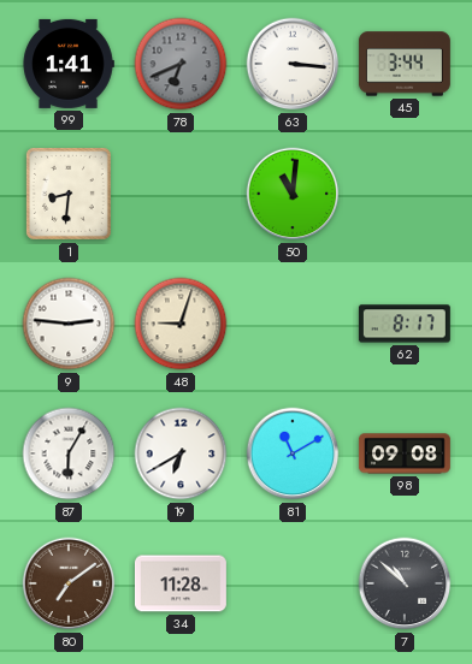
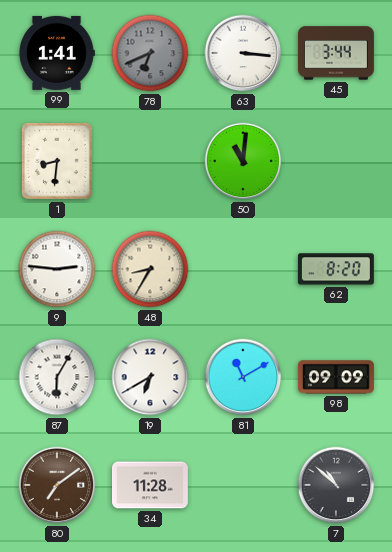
48: 9:03 -> 8:35
62: 8:17 -> 8:20
98: 09:08 -> 09:09
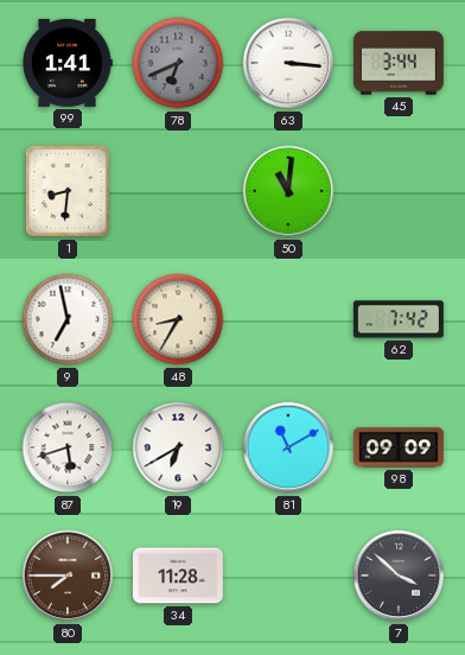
9: 2:46 -> 6:58
62: 8:20 -> 7:42
87: 6:05 -> 5:42
80: 7:09 -> 7:45
7: 10:52 -> 3:52
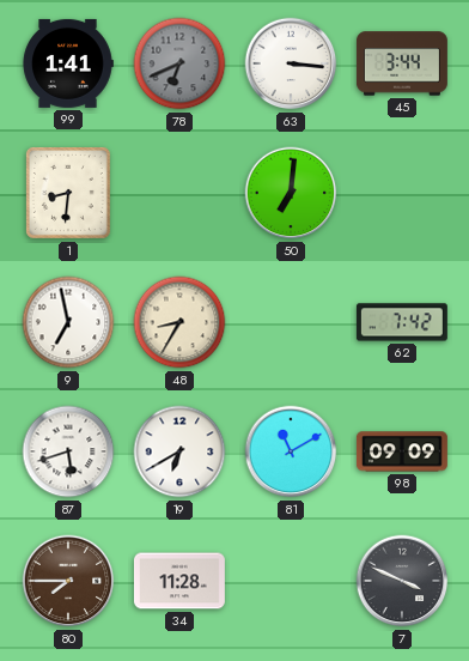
50: 11:01 -> 7:01
7: 3:52 -> 3:49
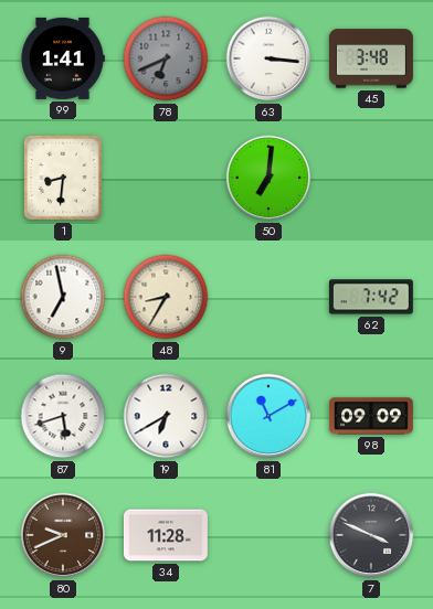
45: 3:44 -> 3:48
80: 7:45 -> 9:41
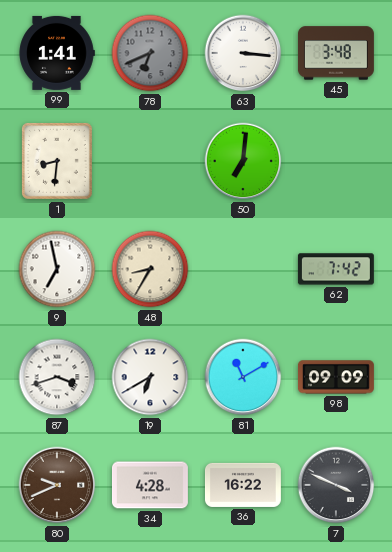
87: 5:42 -> 3:42
34: 11:28 -> 4:28
36: none -> 16:22
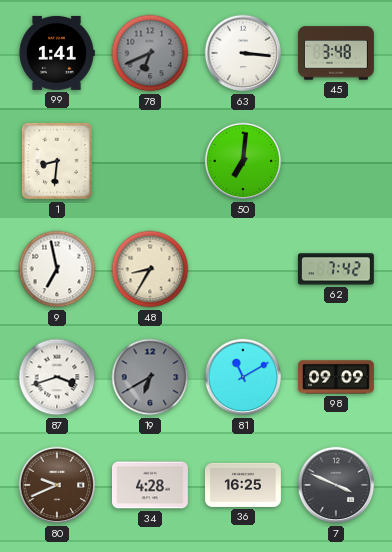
19 dial: white -> grey
36: 16:22 -> 16:25
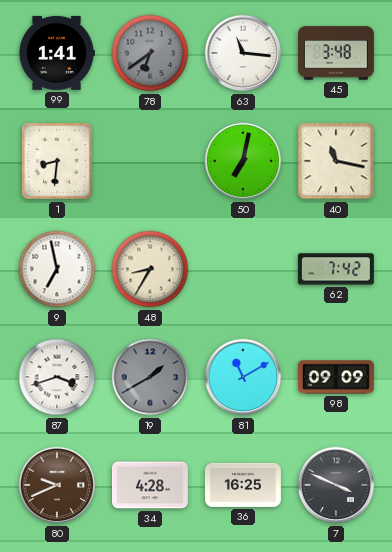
78: 6:41 -> 6:39
63: 3:16 -> 11:16
50: 7:01 -> 7:02
40: none -> 11:17
19: 6:40 -> 1:40
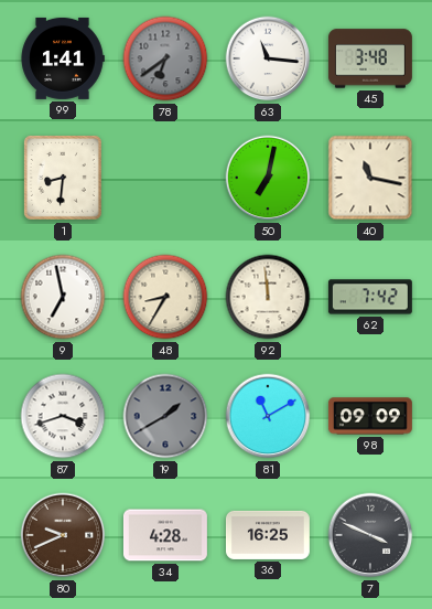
92: none -> 11:59
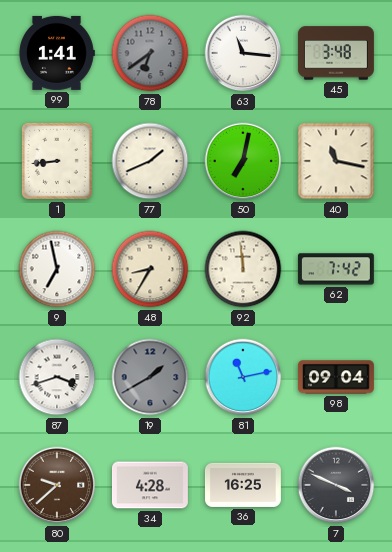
1: 8:31 -> 8:44
77: none -> 1:41
81: 11:10 -> 11:13
98: 09:09 -> 09:04
80: 9:41 -> 9:38
